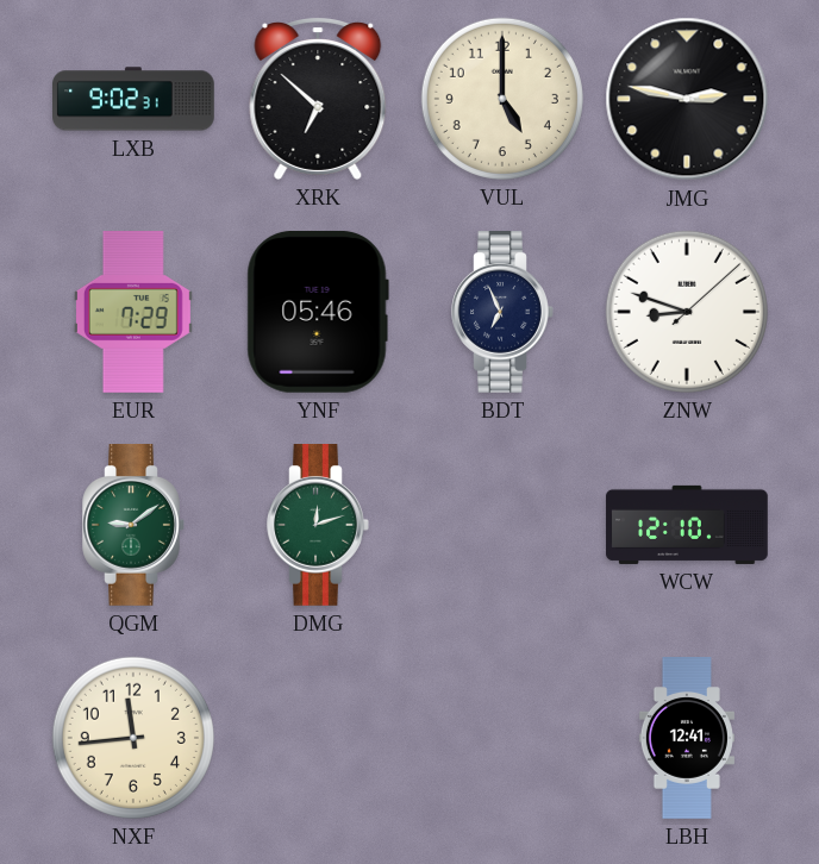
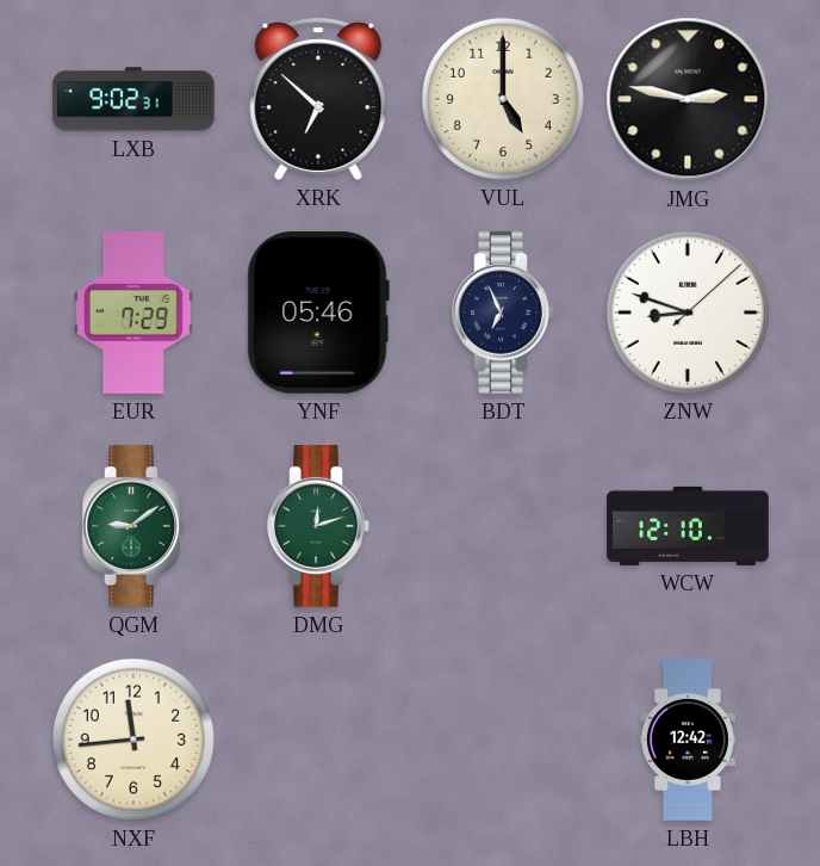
LBH: 12:41 -> 12:42
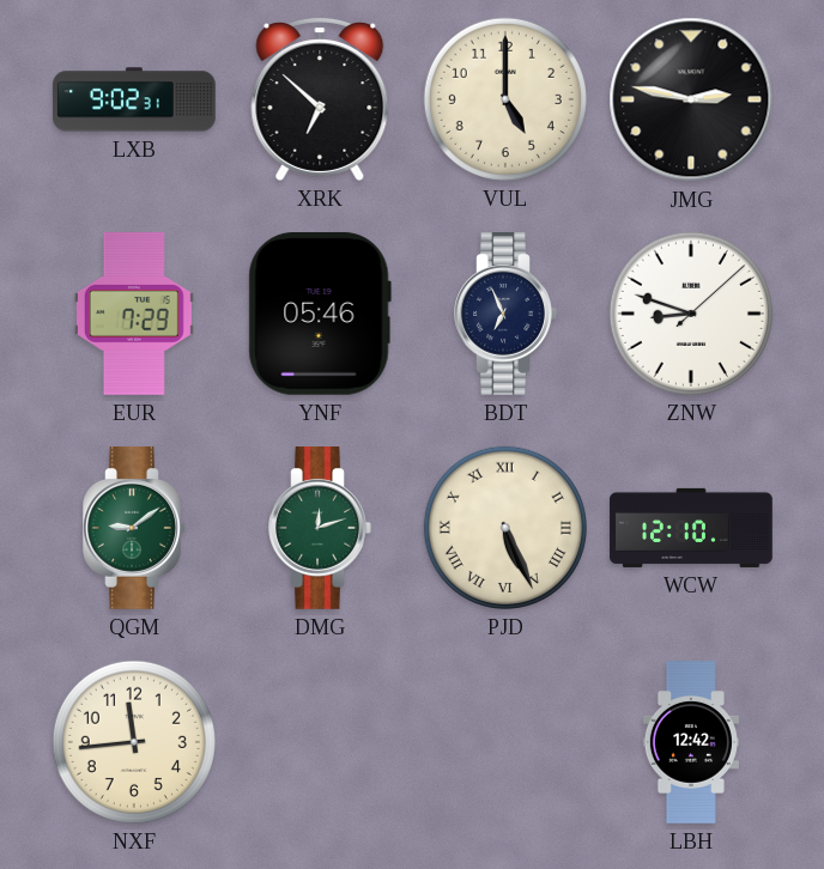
PJD: none -> 5:26
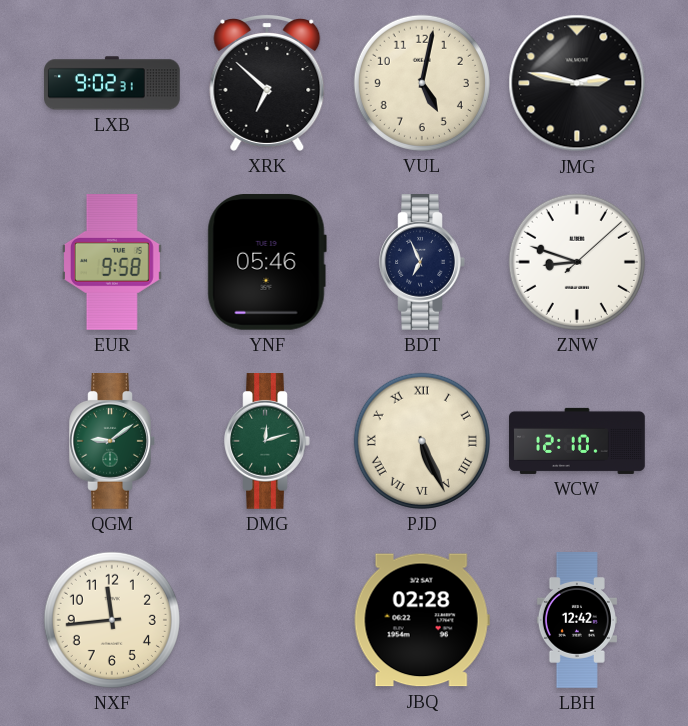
VUL: 5:00 -> 5:02
EUR: 7:29 -> 9:58
JBQ: none -> 02:28
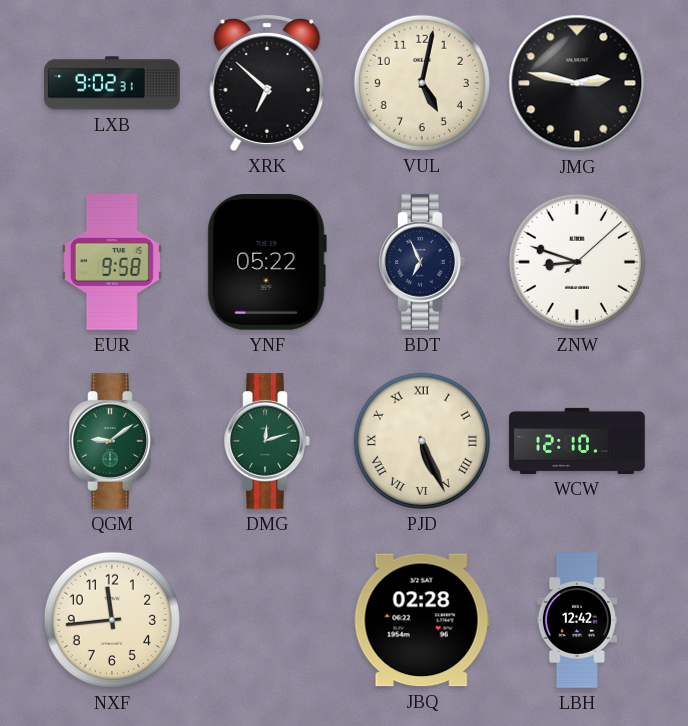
YNF: 05:46 -> 05:22
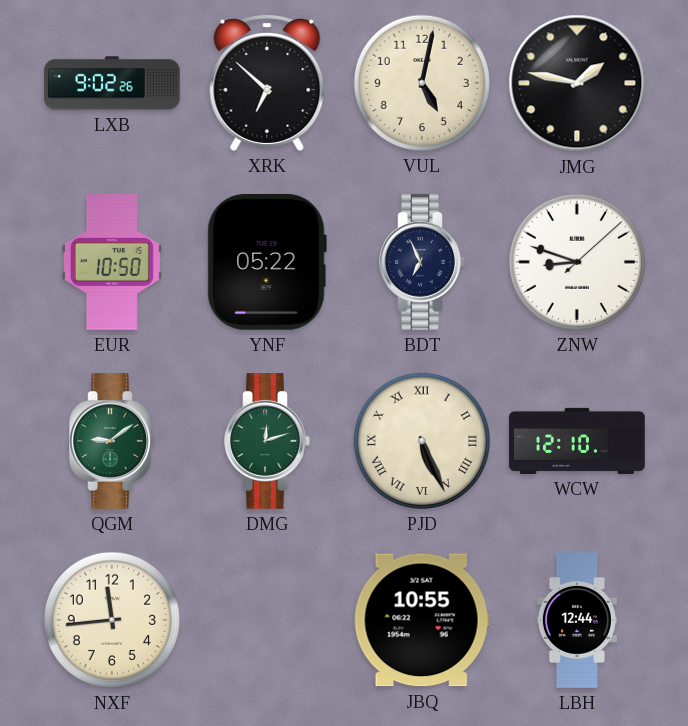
LXB: 9:02:31 -> 9:02:26
JMG: 2:47 -> 1:47
EUR: 9:58 -> 10:50
JBQ: 02:28 -> 10:55
LBH: 12:42 -> 12:44
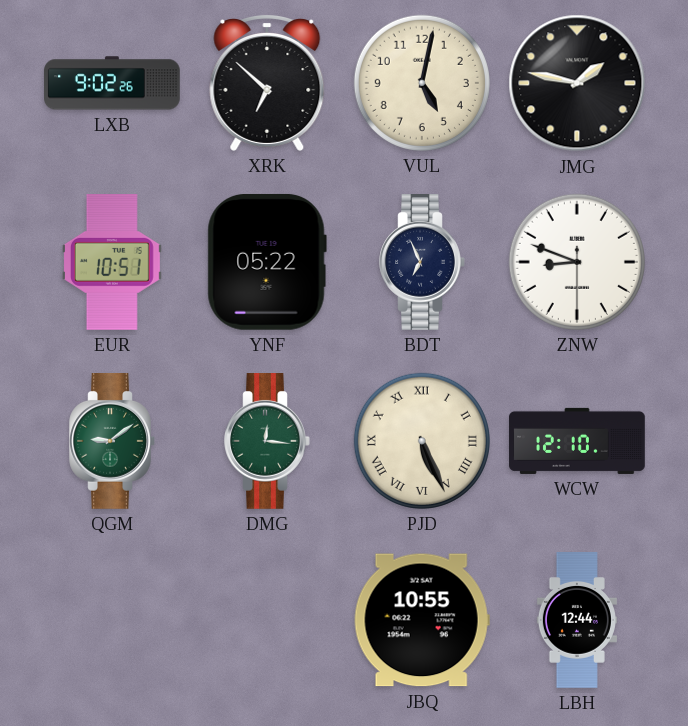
EUR: 10:50 -> 10:51
ZNW: 8:48:08 -> 8:48:30
DMG: 12:12 -> 12:16
NXF: 11:44 -> none
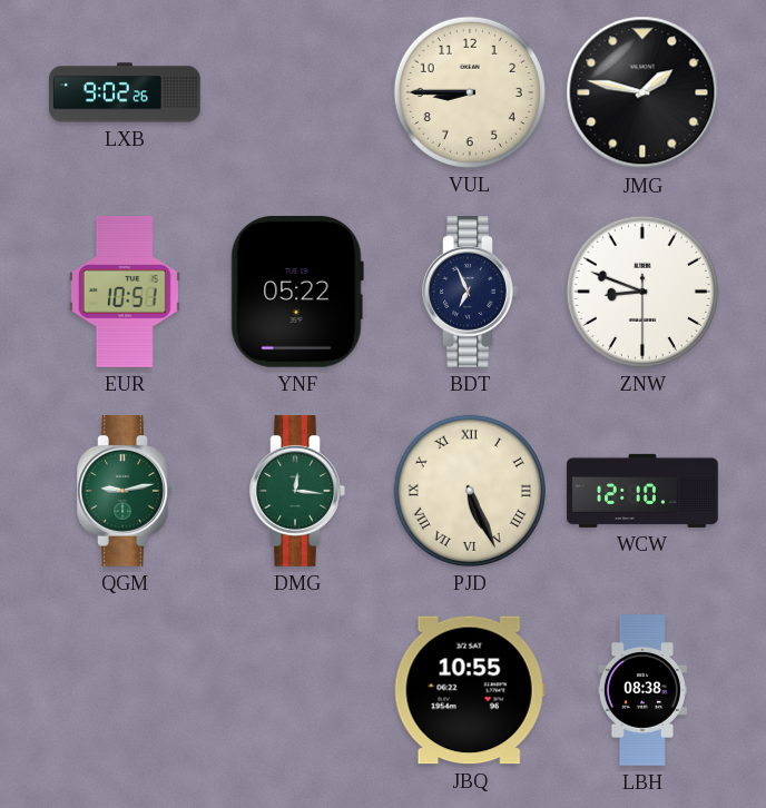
XRK: 6:52 -> none
VUL: 5:02 -> 8:45
QGM: 9:09 -> 9:13
LBH: 12:44 -> 08:38
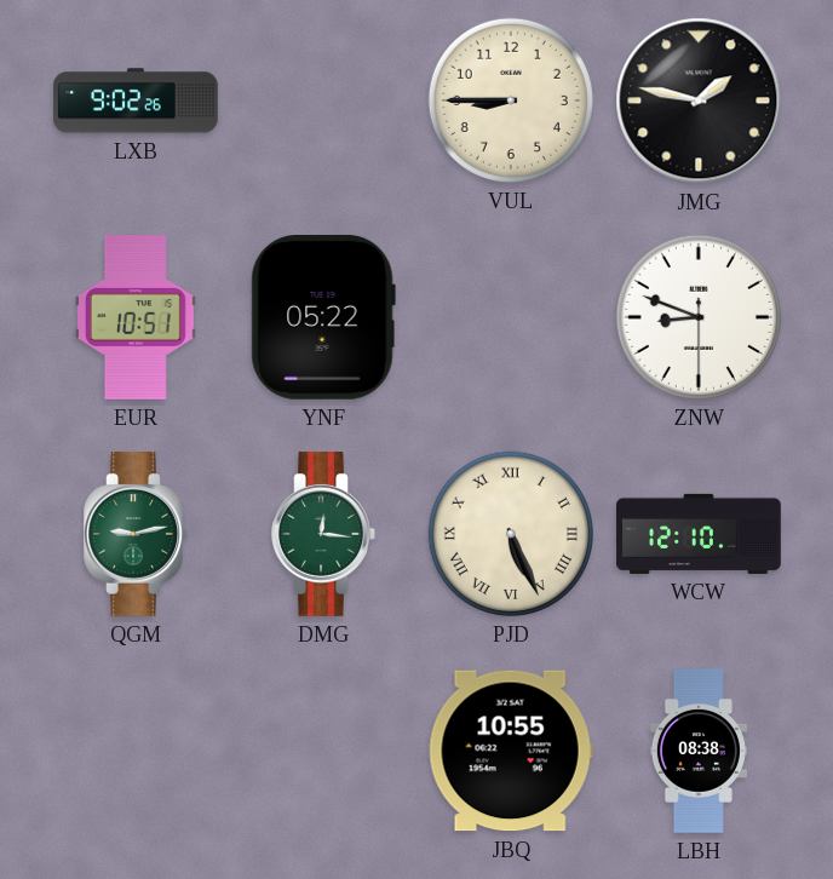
BDT: 6:56 -> none
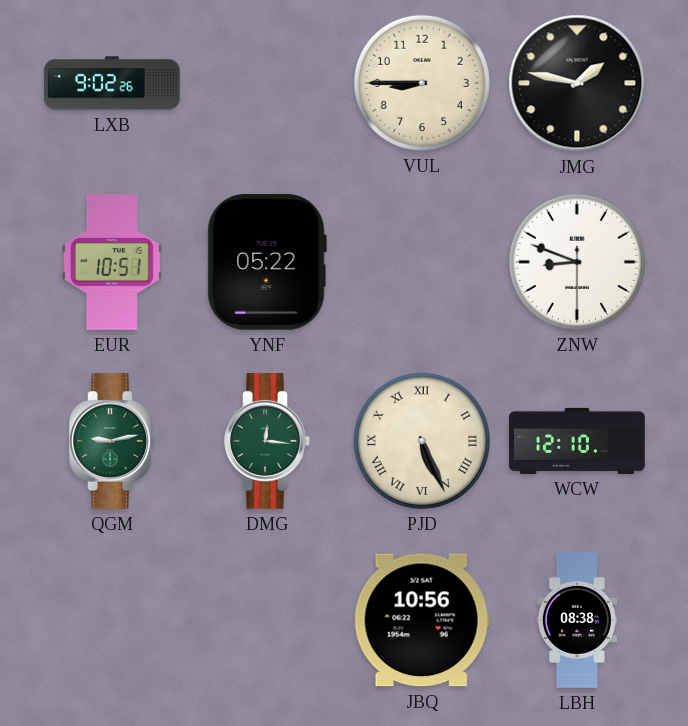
JBQ: 10:55 -> 10:56
